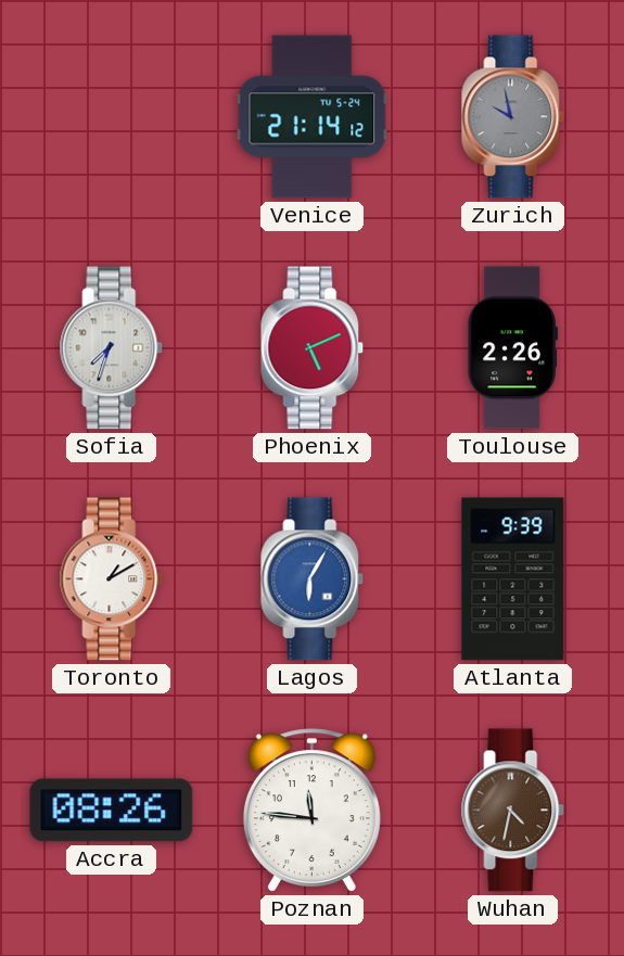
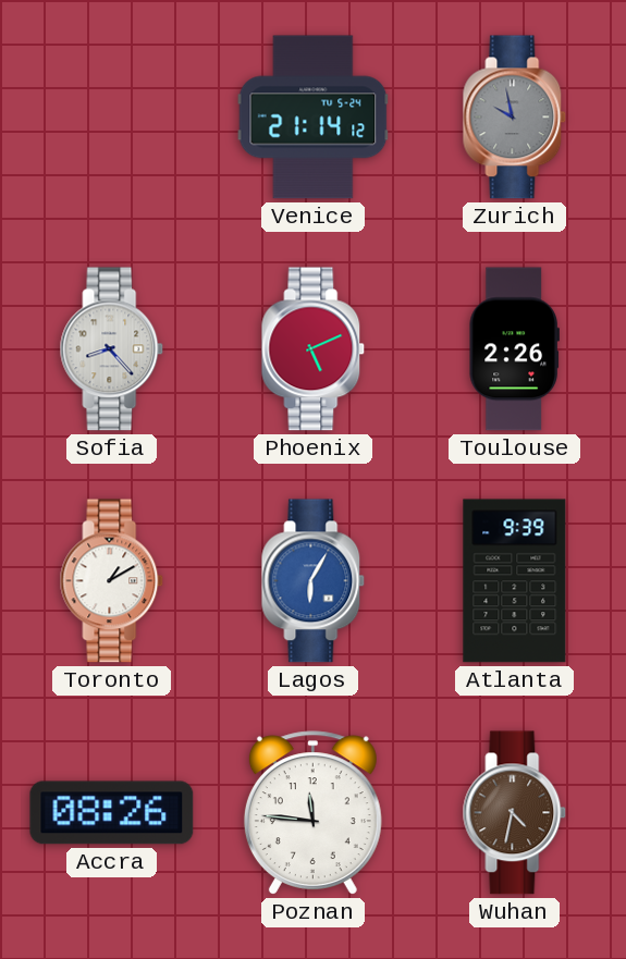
Sofia: 7:33 -> 8:23
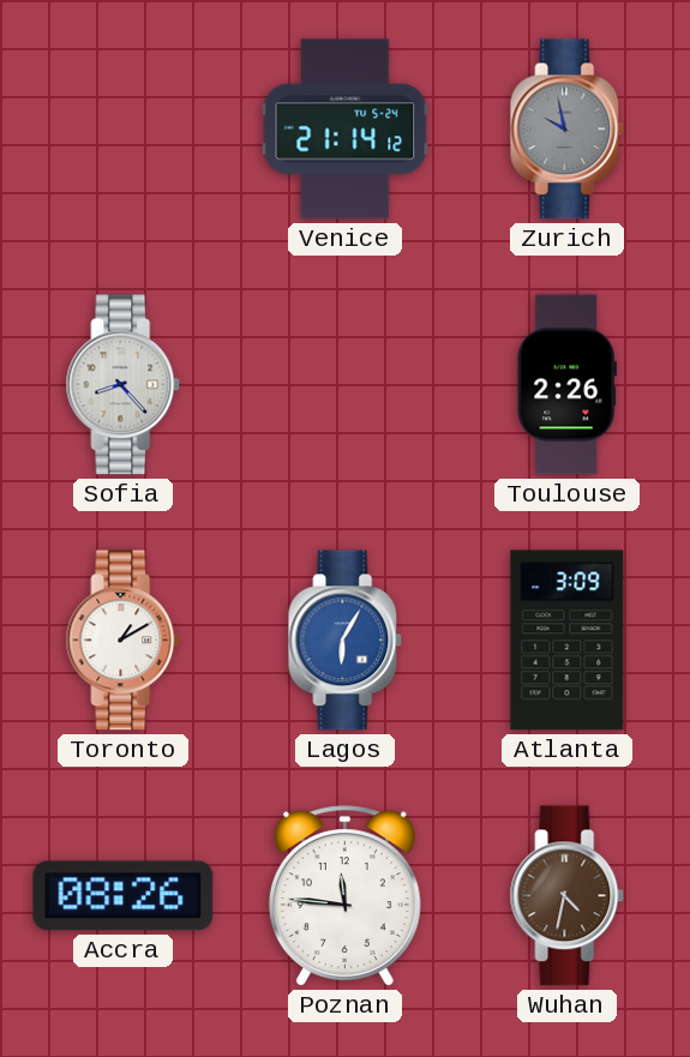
Phoenix: 5:11 -> none
Atlanta: 9:39 -> 3:09
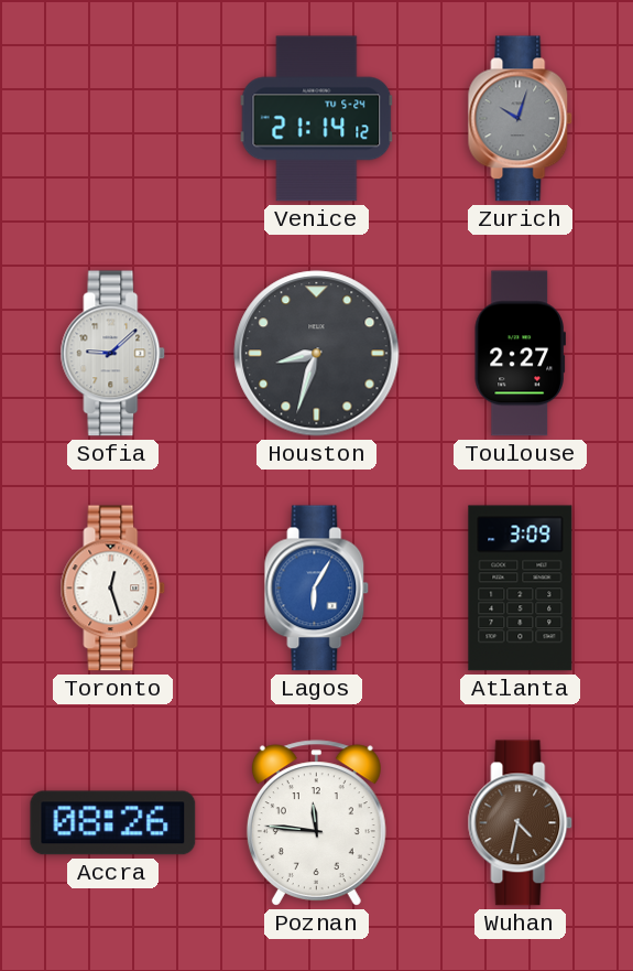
Zurich: 9:58 -> 10:03
Sofia: 8:23 -> 9:08
Houston: none -> 8:33
Toulouse: 2:26 -> 2:27
Toronto: 1:10 -> 12:27
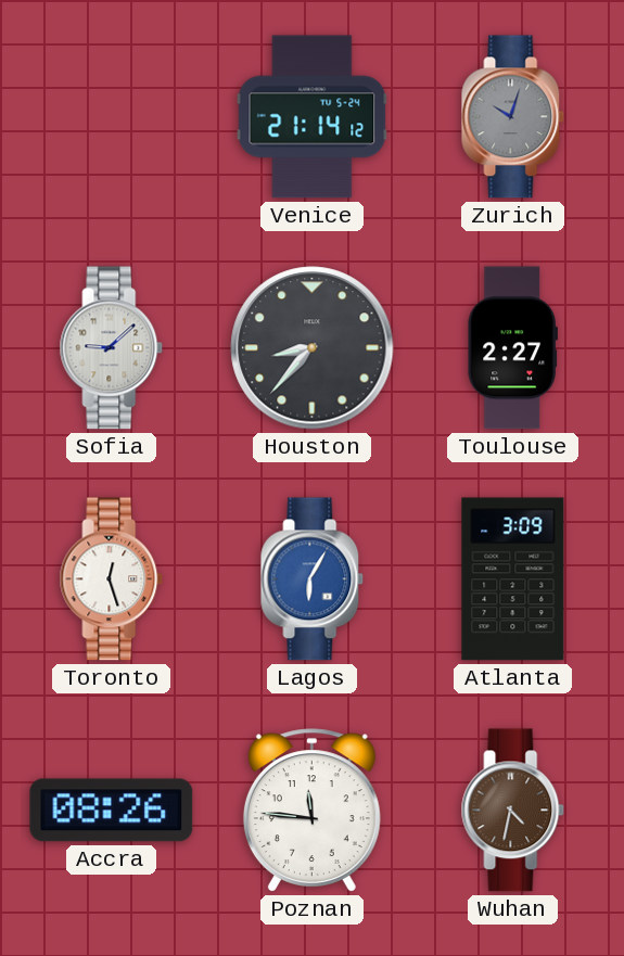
Houston: 8:33 -> 8:37
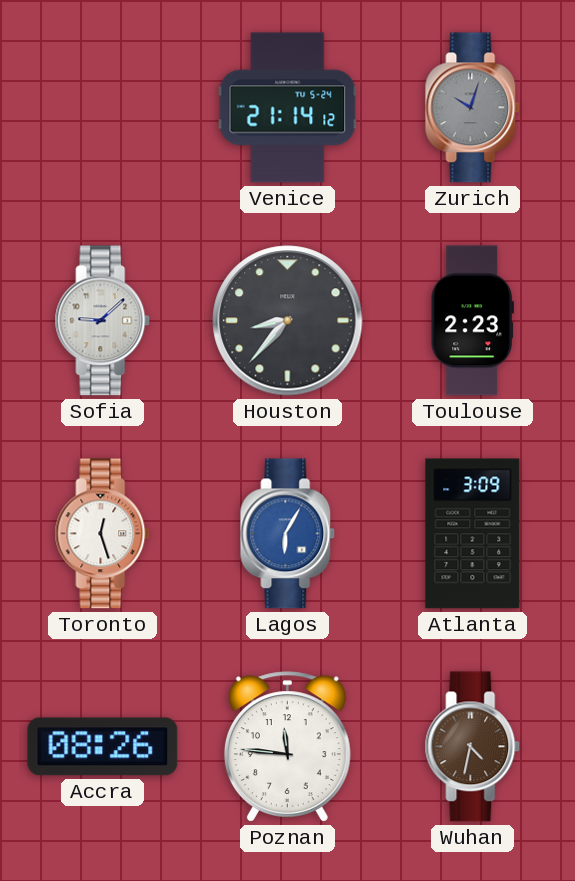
Toulouse: 2:27 -> 2:23
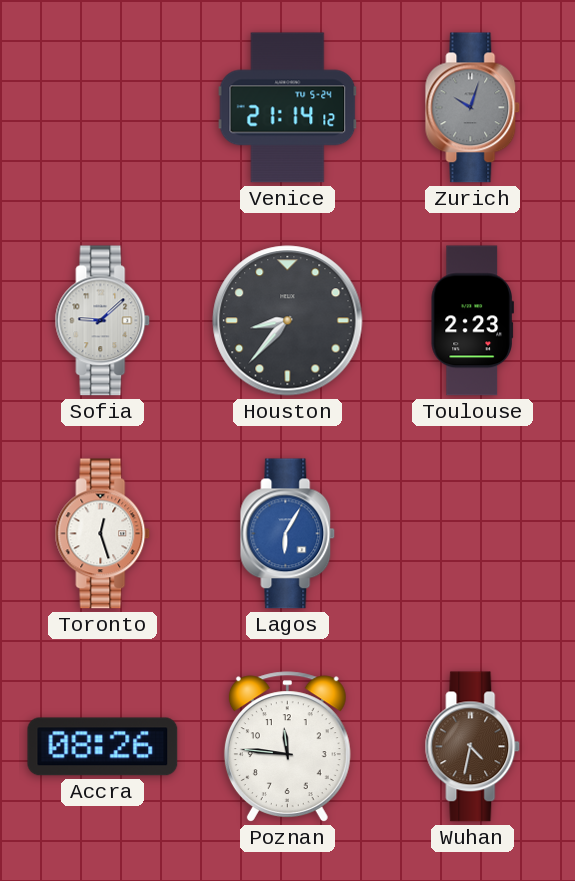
Atlanta: 3:09 -> none
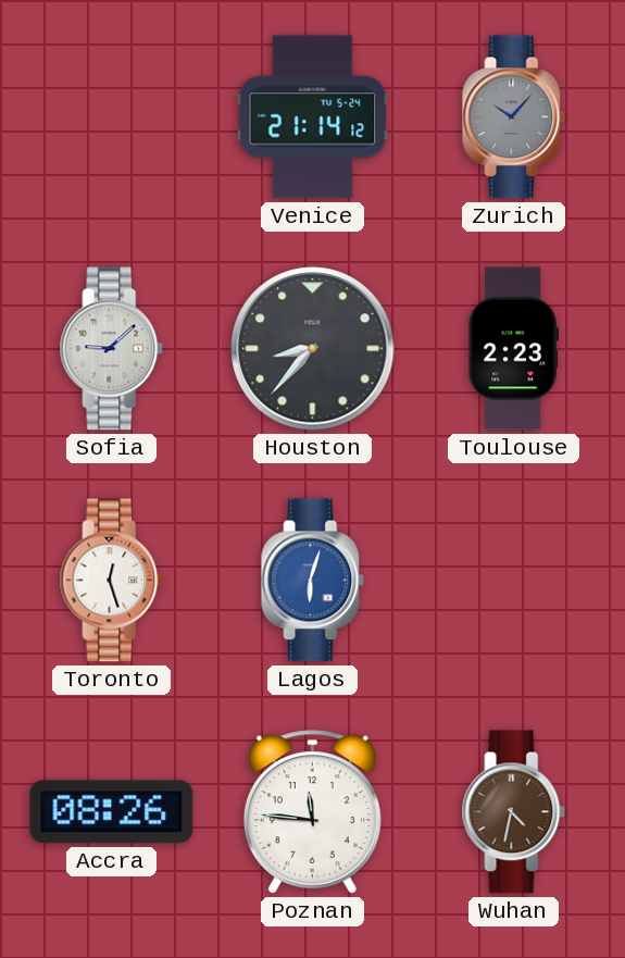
Zurich: 10:03 -> 10:07
Lagos: 6:05 -> 6:03
